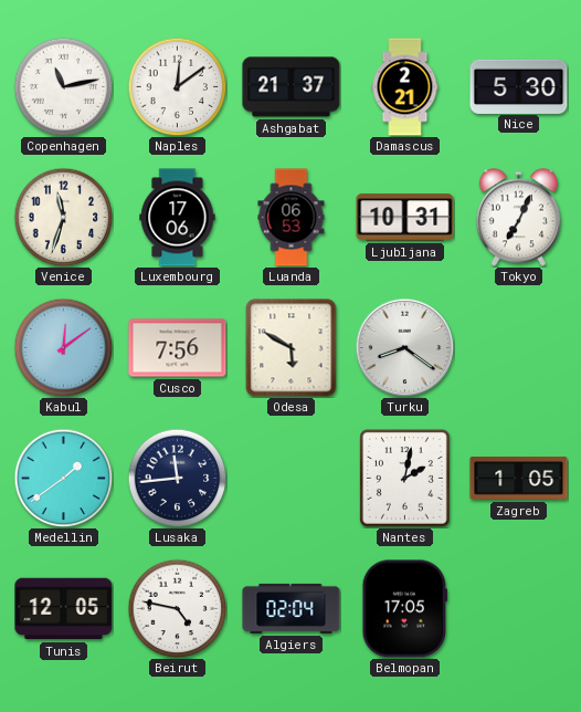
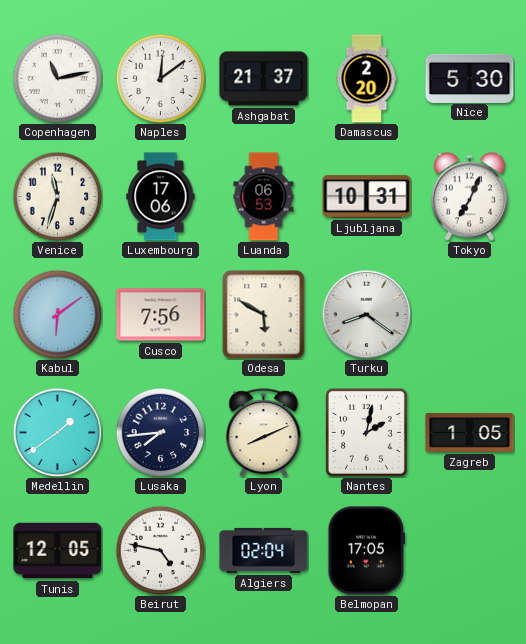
Damascus: 2:21 -> 2:20
Kabul: 12:09 -> 6:09
Lusaka: 11:44 -> 7:44
Lyon: none -> 8:11
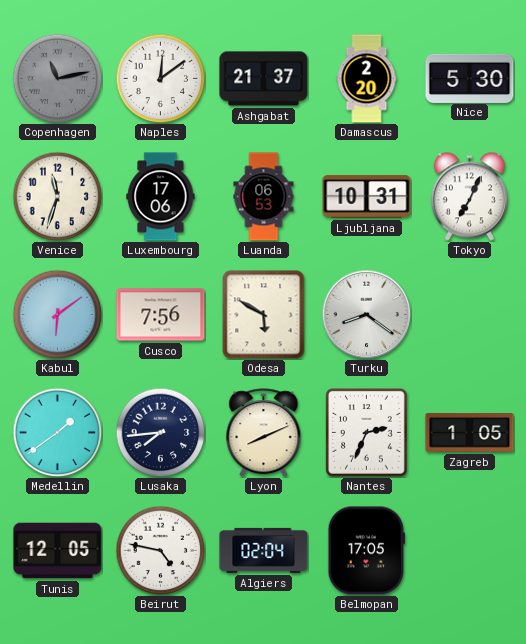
Copenhagen dial: white -> grey
Nantes: 2:02 -> 2:34
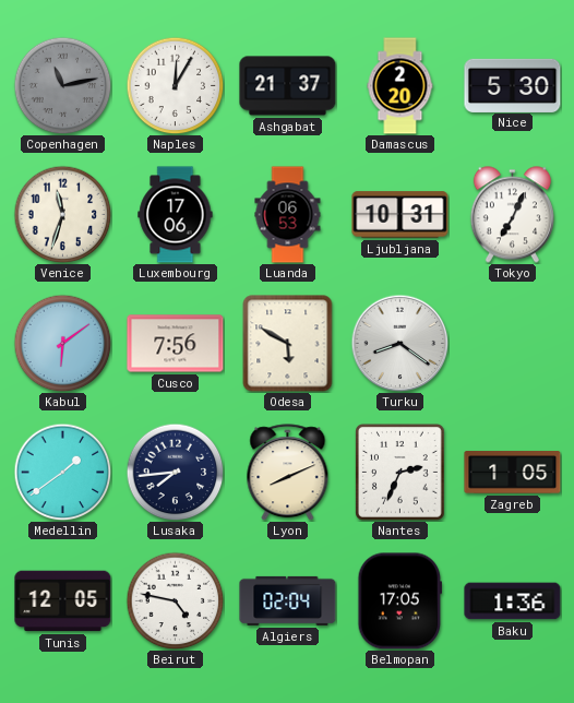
Naples: 12:09 -> 12:05
Baku: none -> 1:36
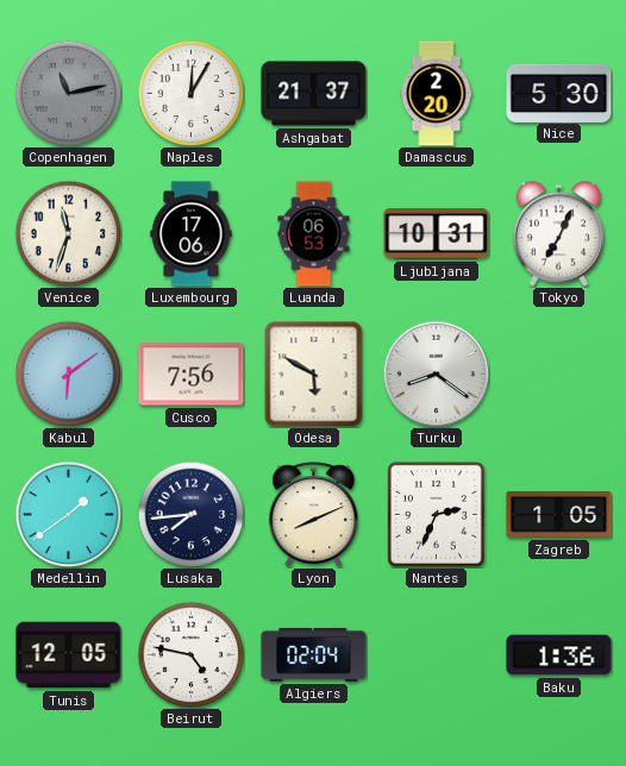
Belmopan: 17:05 -> none
